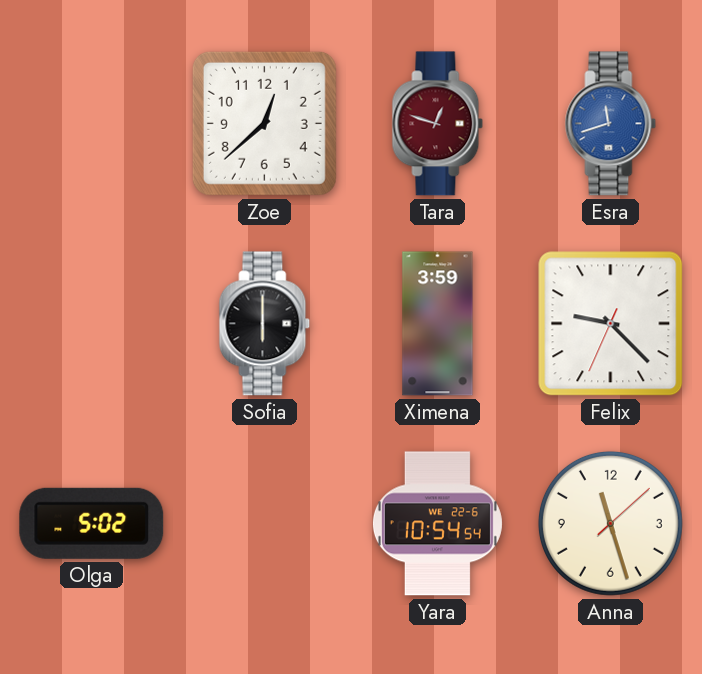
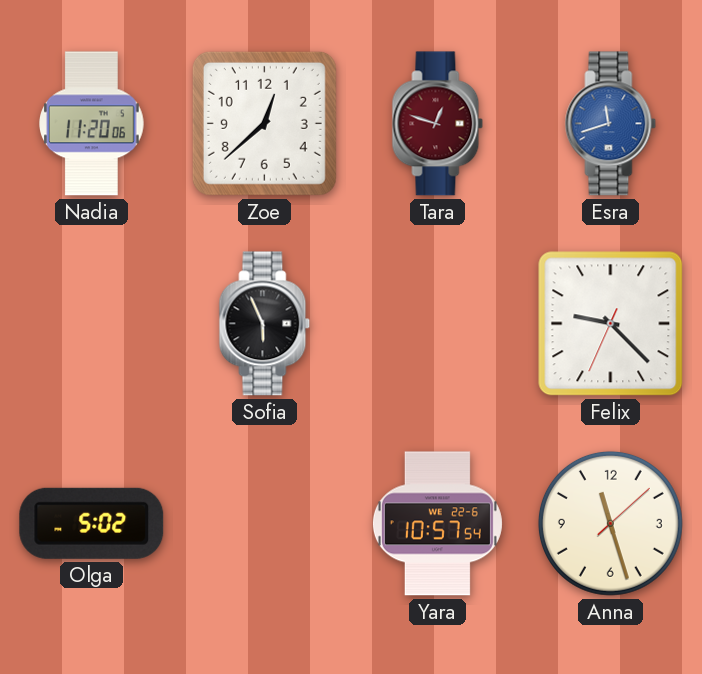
Nadia: none -> 11:20
Sofia: 6:00 -> 5:56
Ximena: 3:59 -> none
Yara: 10:54 -> 10:57
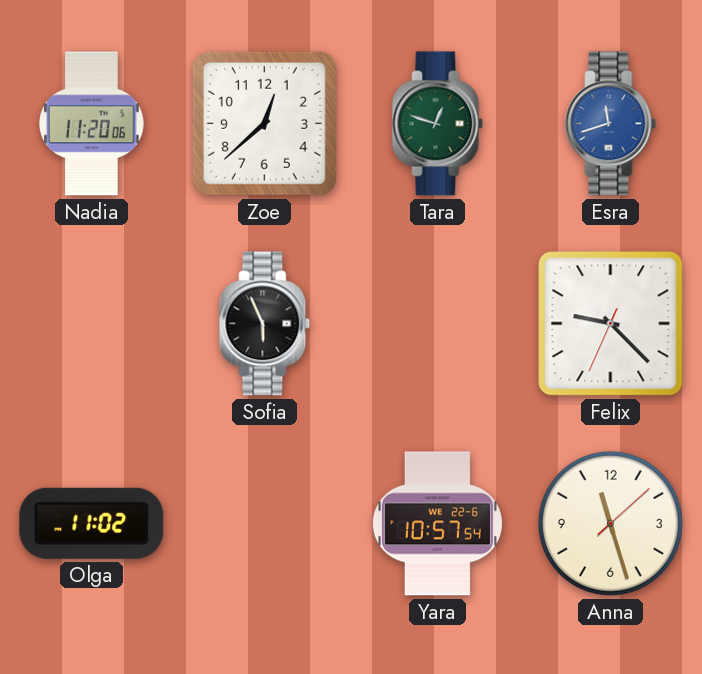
Tara dial: burgundy -> green
Olga: 5:02 -> 11:02
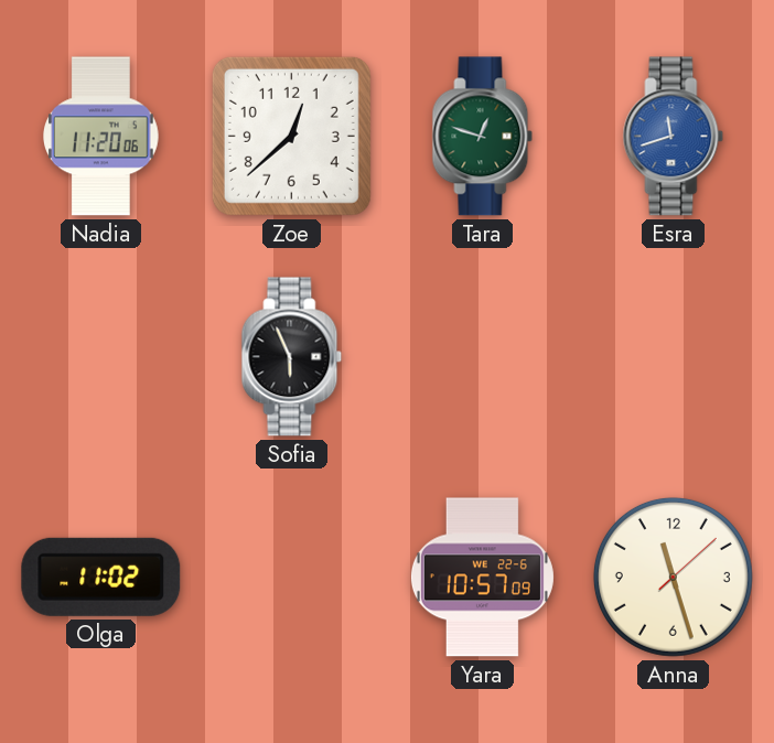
Felix: 9:22 -> none
Yara: 10:57:54 -> 10:57:09
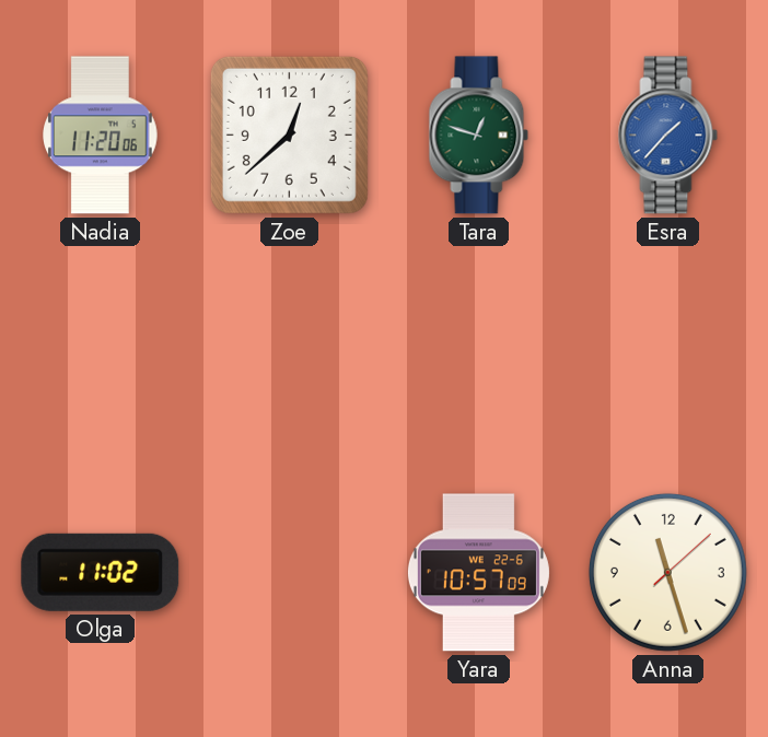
Esra: 11:42 -> 1:37
Sofia: 5:56 -> none
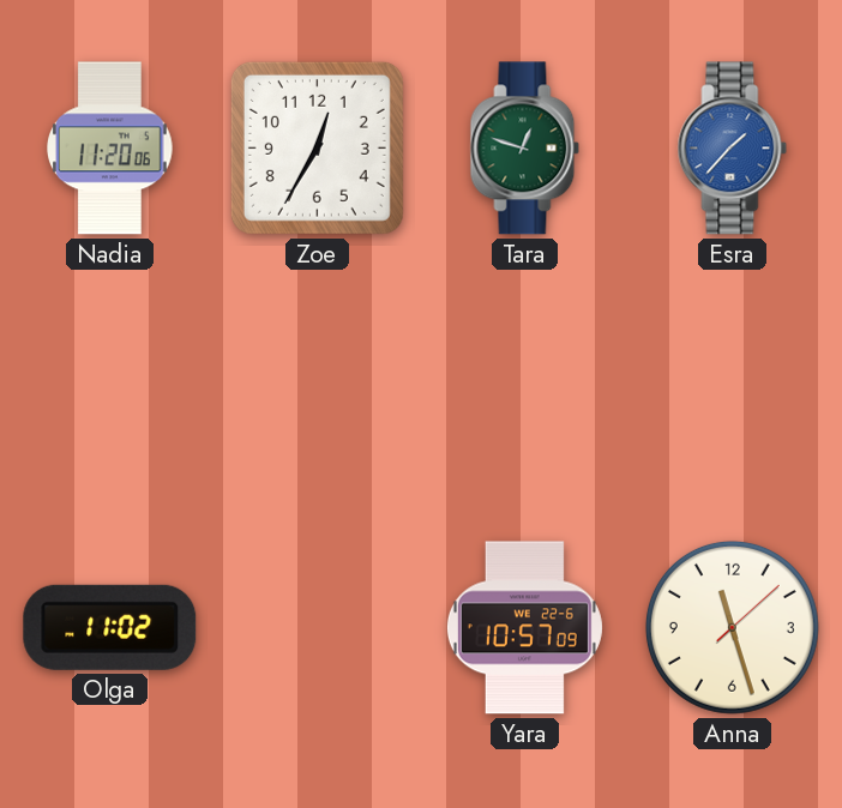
Zoe: 12:38 -> 12:35
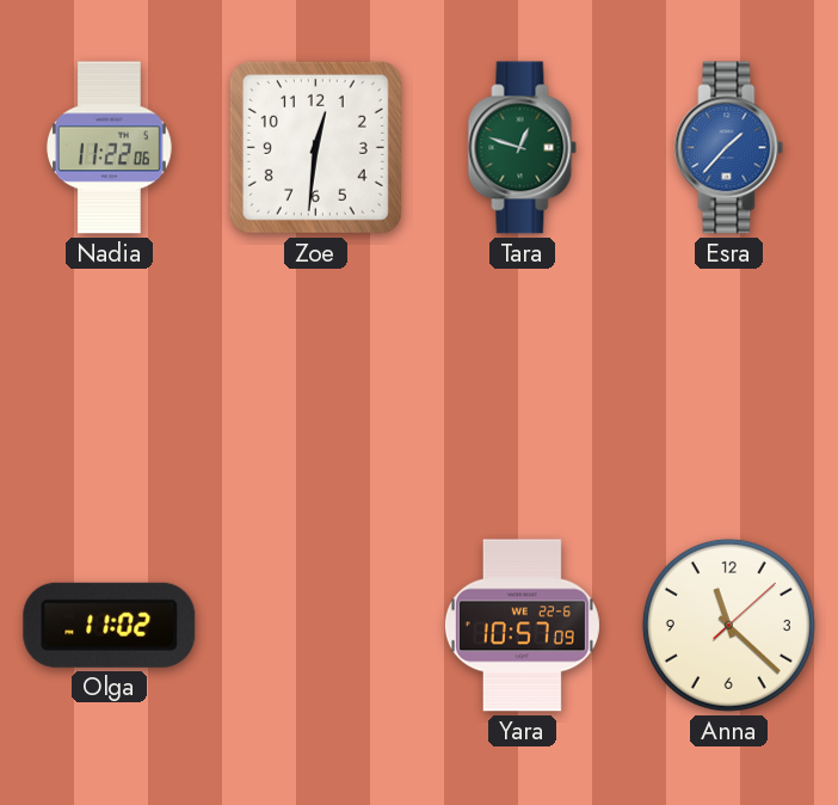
Nadia: 11:20 -> 11:22
Zoe: 12:35 -> 12:31
Anna: 11:27 -> 11:22
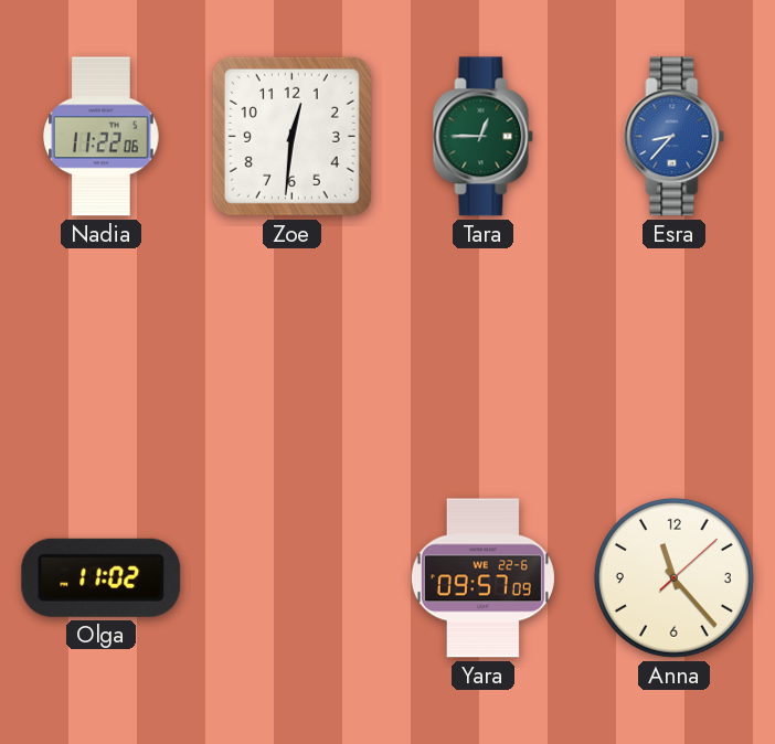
Tara: 12:48 -> 12:45
Esra: 1:37 -> 8:37
Yara: 10:57 -> 09:57
Anna: 11:22 -> 11:23
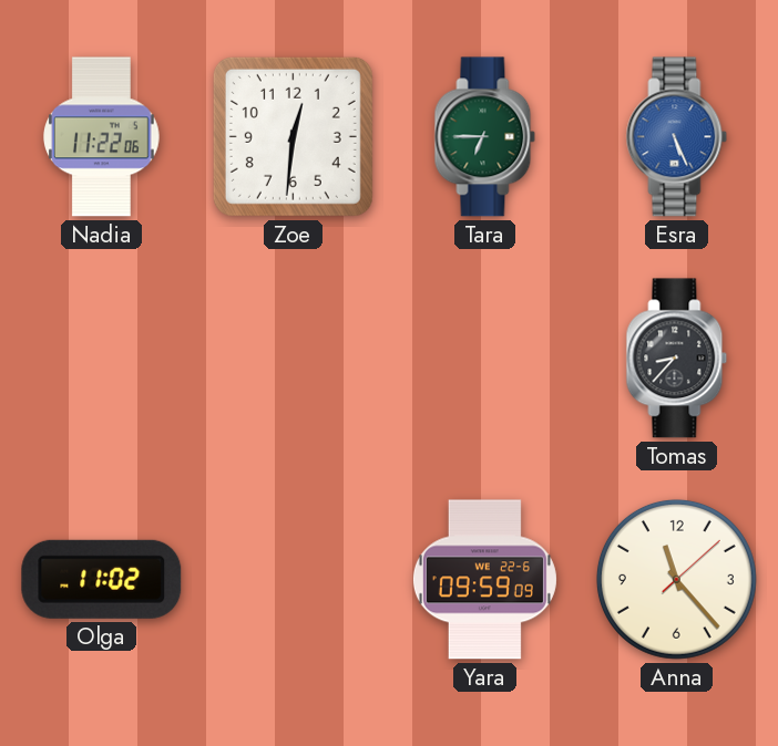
Tara: 12:45 -> 6:45
Esra: 8:37 -> 5:26
Tomas: none -> 8:37
Yara: 09:57 -> 09:59
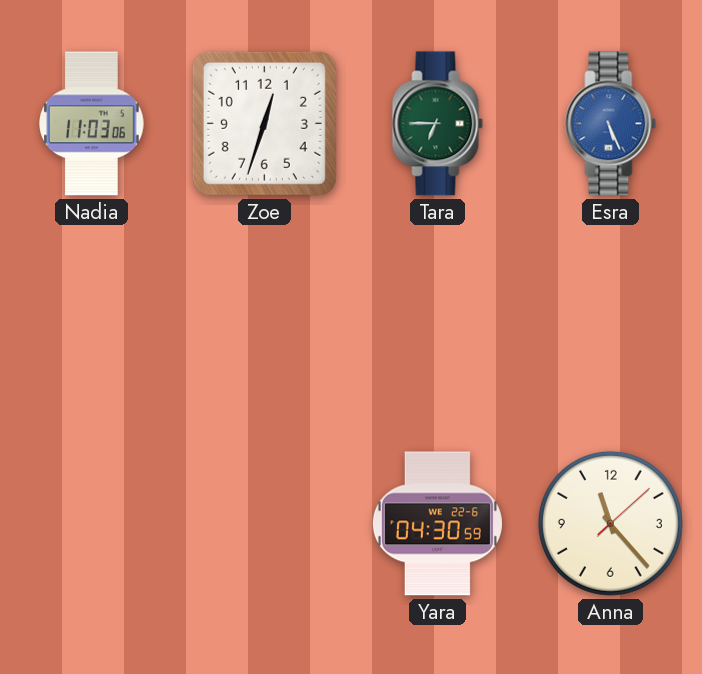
Nadia: 11:22 -> 11:03
Zoe: 12:31 -> 12:33
Tomas: 8:37 -> none
Olga: 11:02 -> none
Yara: 09:59 -> 04:30
